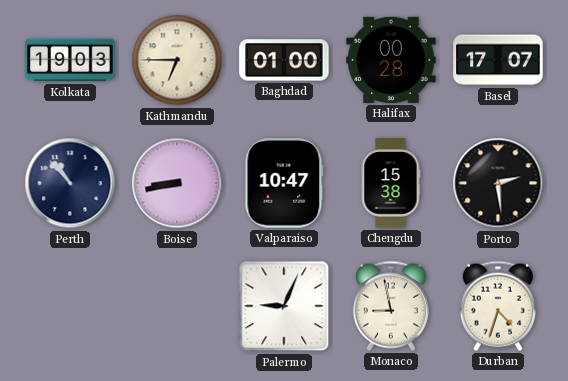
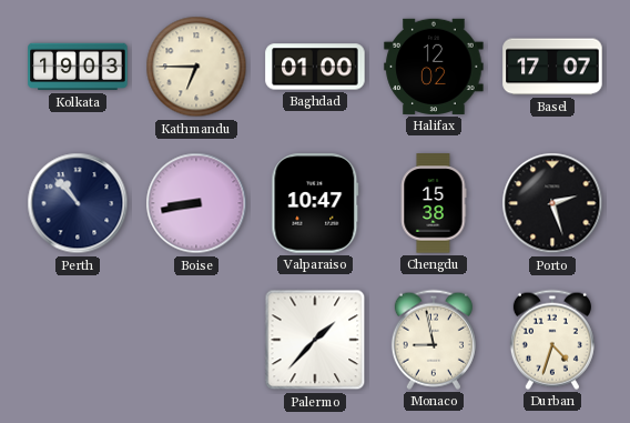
Halifax: 00:28 -> 12:02
Porto: 2:29 -> 2:27
Palermo: 9:04 -> 1:37
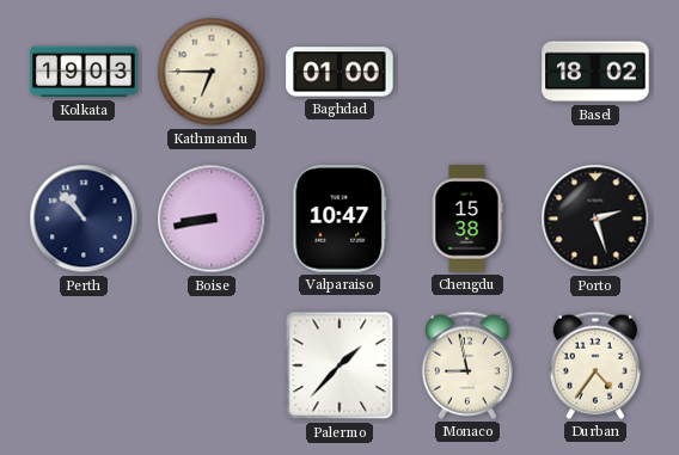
Halifax: 12:02 -> none
Basel: 17:07 -> 18:02
Durban: 4:33 -> 4:36
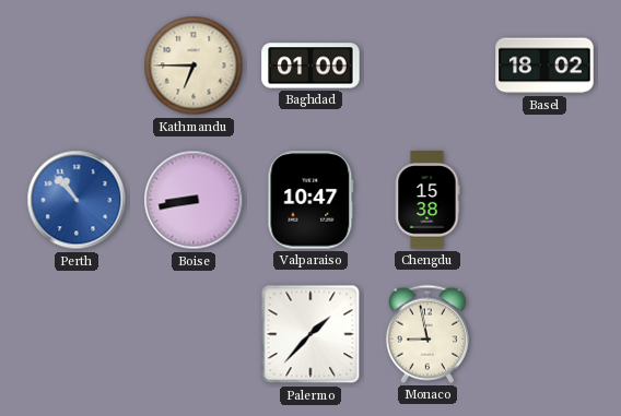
Kolkata: 19:03 -> none
Perth dial: navy -> blue
Porto: 2:27 -> none
Durban: 4:36 -> none
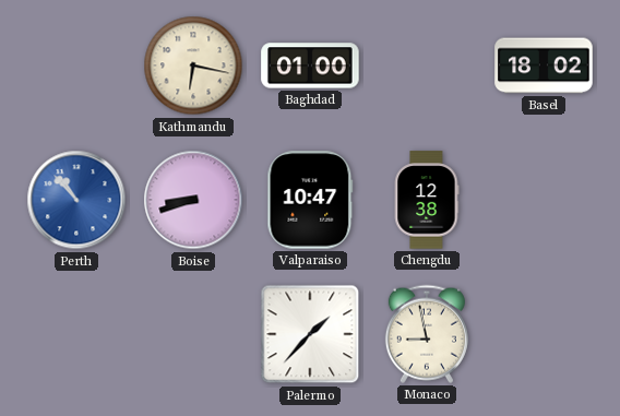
Kathmandu: 6:45 -> 6:17
Boise: 8:43 -> 8:42
Chengdu: 15:38 -> 12:38
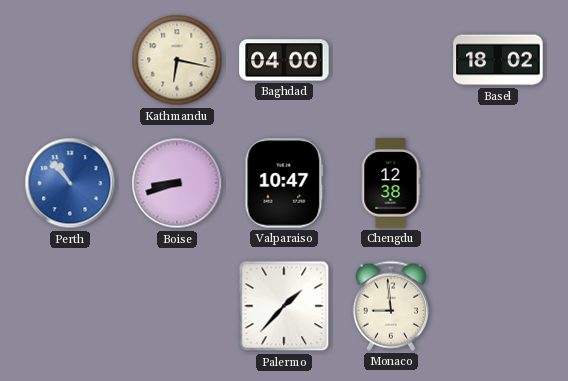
Baghdad: 01:00 -> 04:00
Monaco: 8:58 -> 8:59
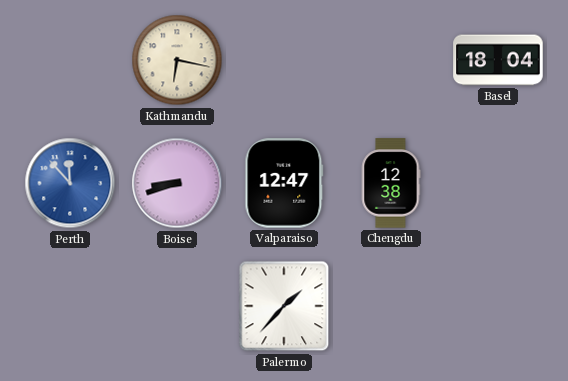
Baghdad: 04:00 -> none
Basel: 18:02 -> 18:04
Perth: 10:53 -> 11:53
Valparaiso: 10:47 -> 12:47
Monaco: 8:59 -> none
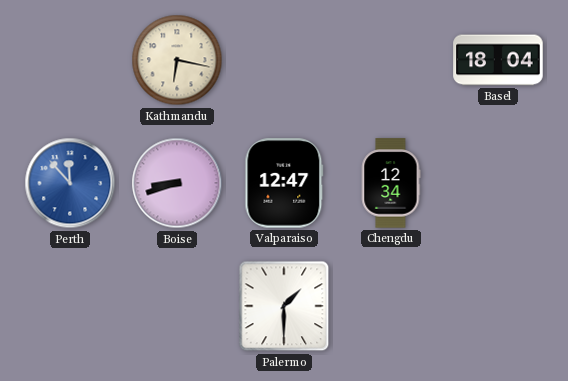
Chengdu: 12:38 -> 12:34
Palermo: 1:37 -> 1:30
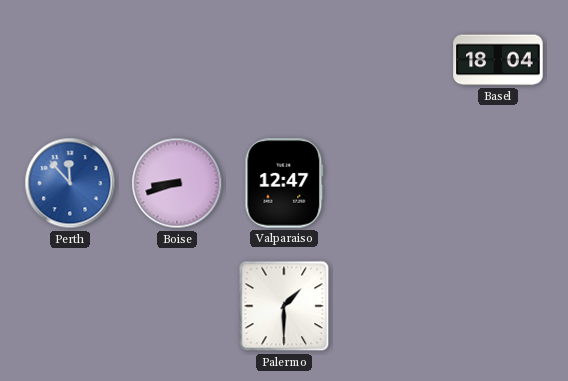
Kathmandu: 6:17 -> none
Chengdu: 12:34 -> none
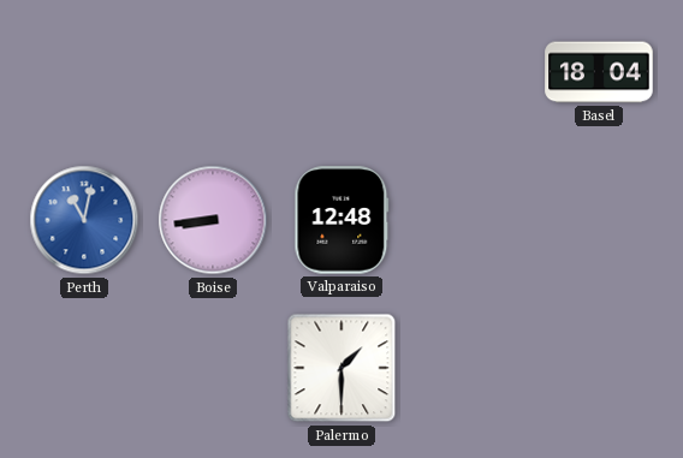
Perth: 11:53 -> 11:02
Boise: 8:42 -> 8:44
Valparaiso: 12:47 -> 12:48
